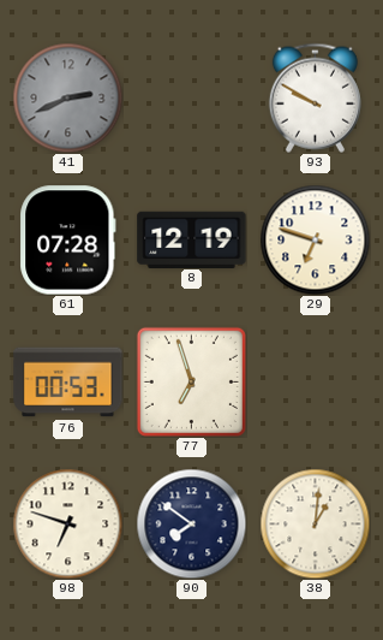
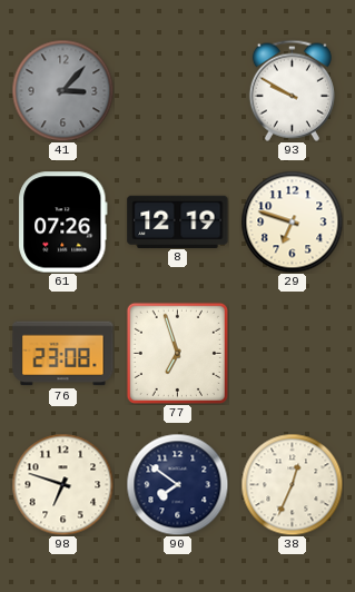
41: 2:41 -> 3:07
61: 07:28 -> 07:26
76: 00:53 -> 23:08
38: 1:01 -> 12:34
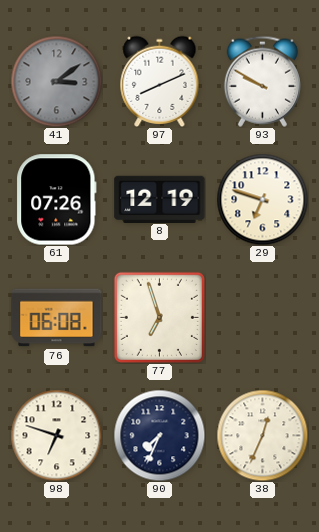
41: 3:07 -> 3:09
97: none -> 8:11
76: 23:08 -> 06:08
90: 7:51 -> 7:34
